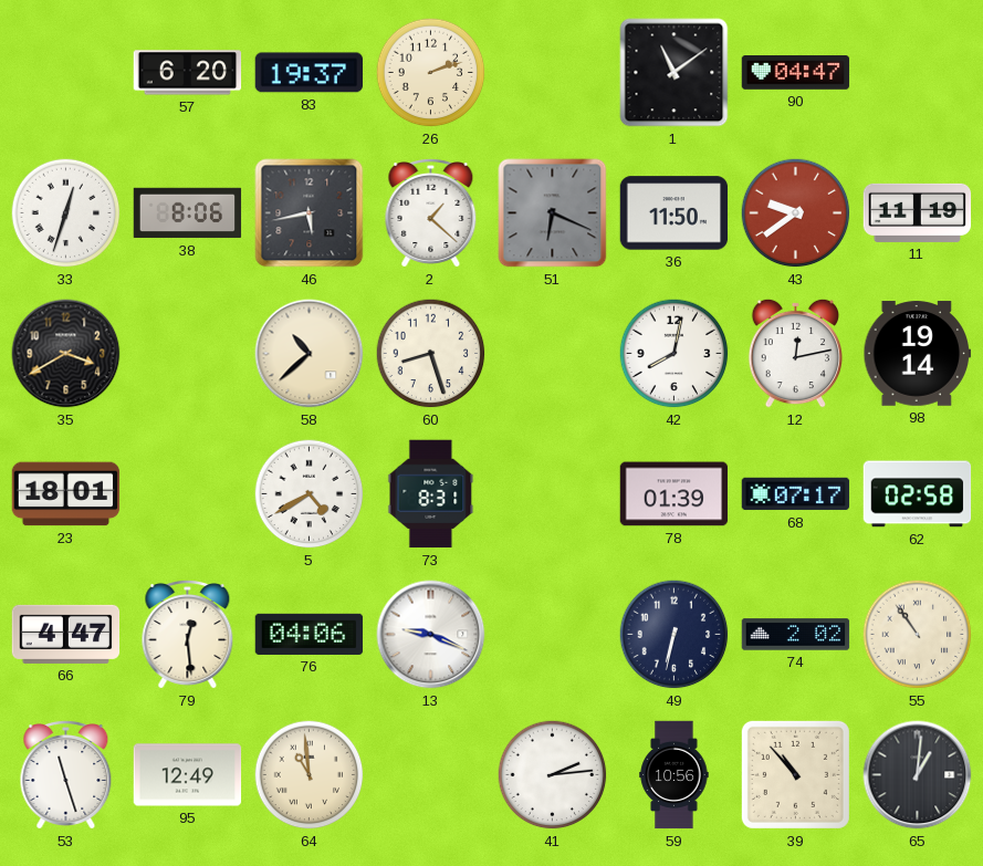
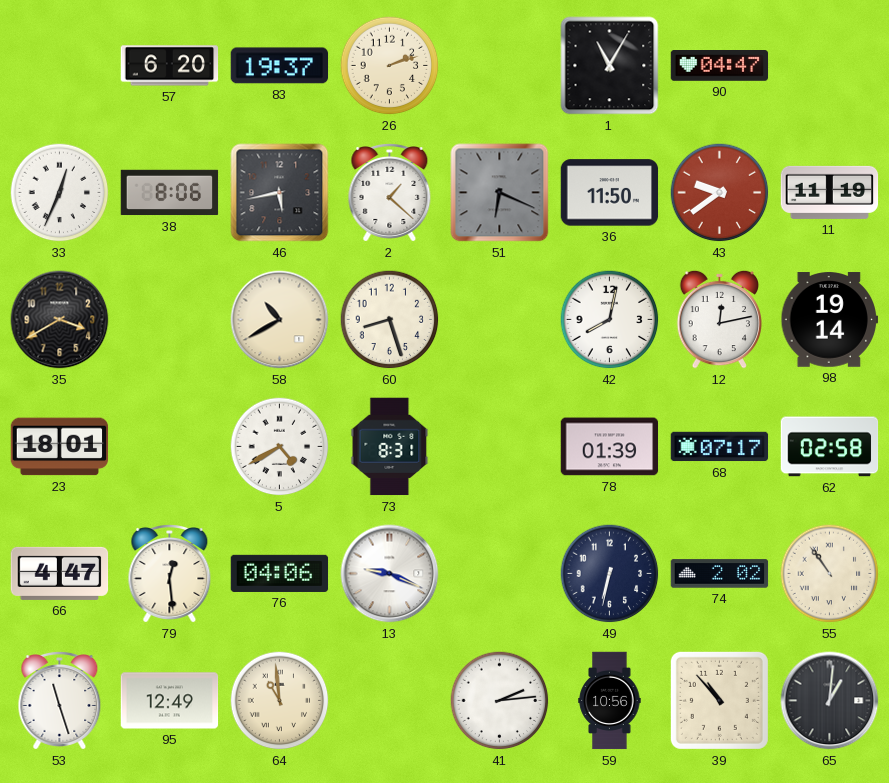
1: 11:09 -> 11:05
33: 12:33 -> 12:34
58: 10:38 -> 10:40
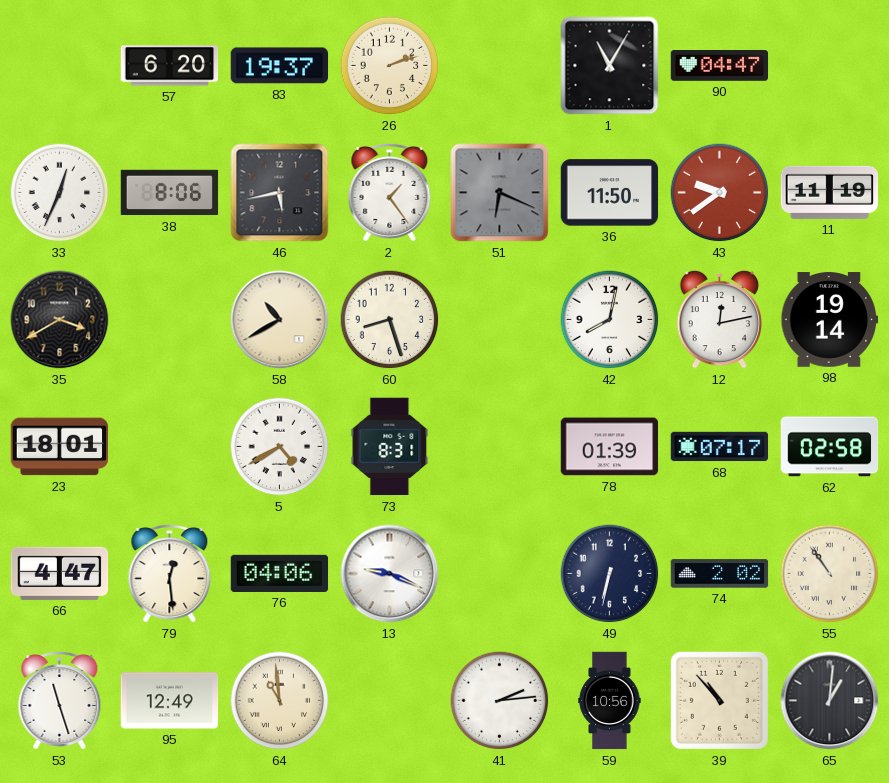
2: 1:22 -> 1:24
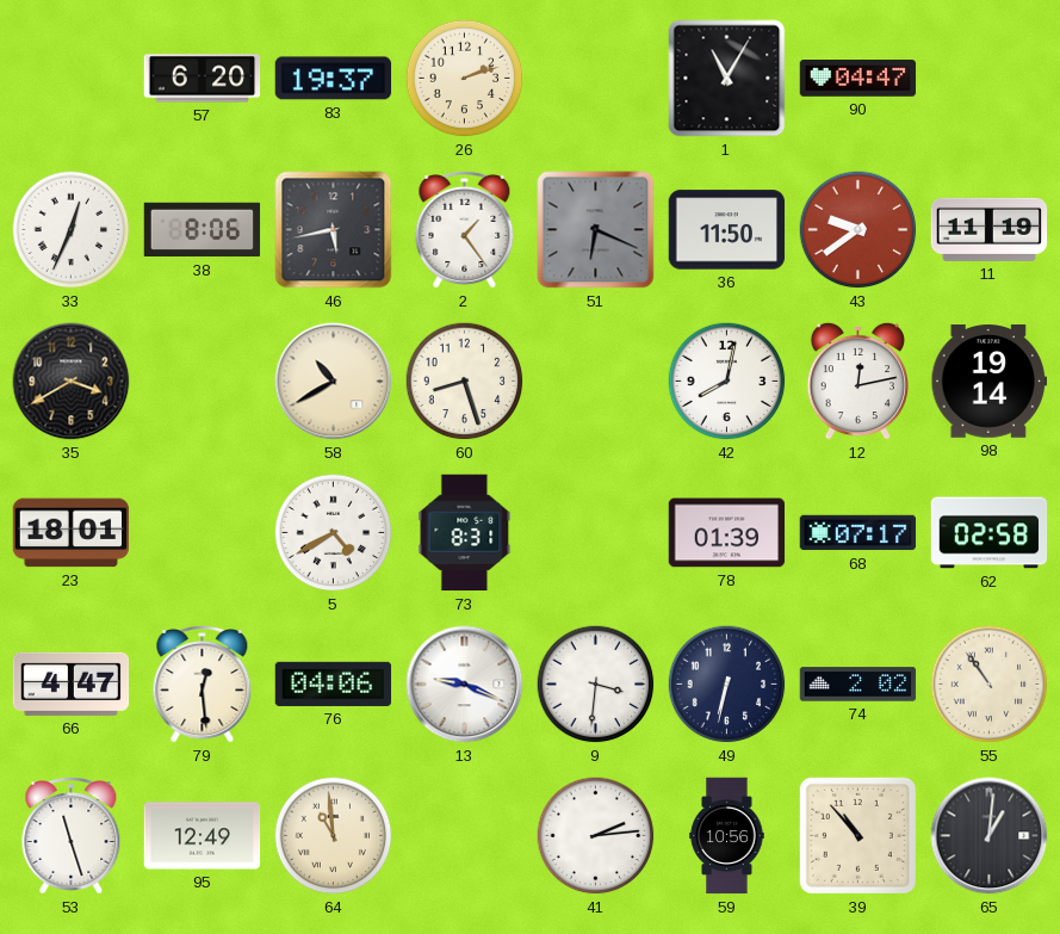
9: none -> 3:31
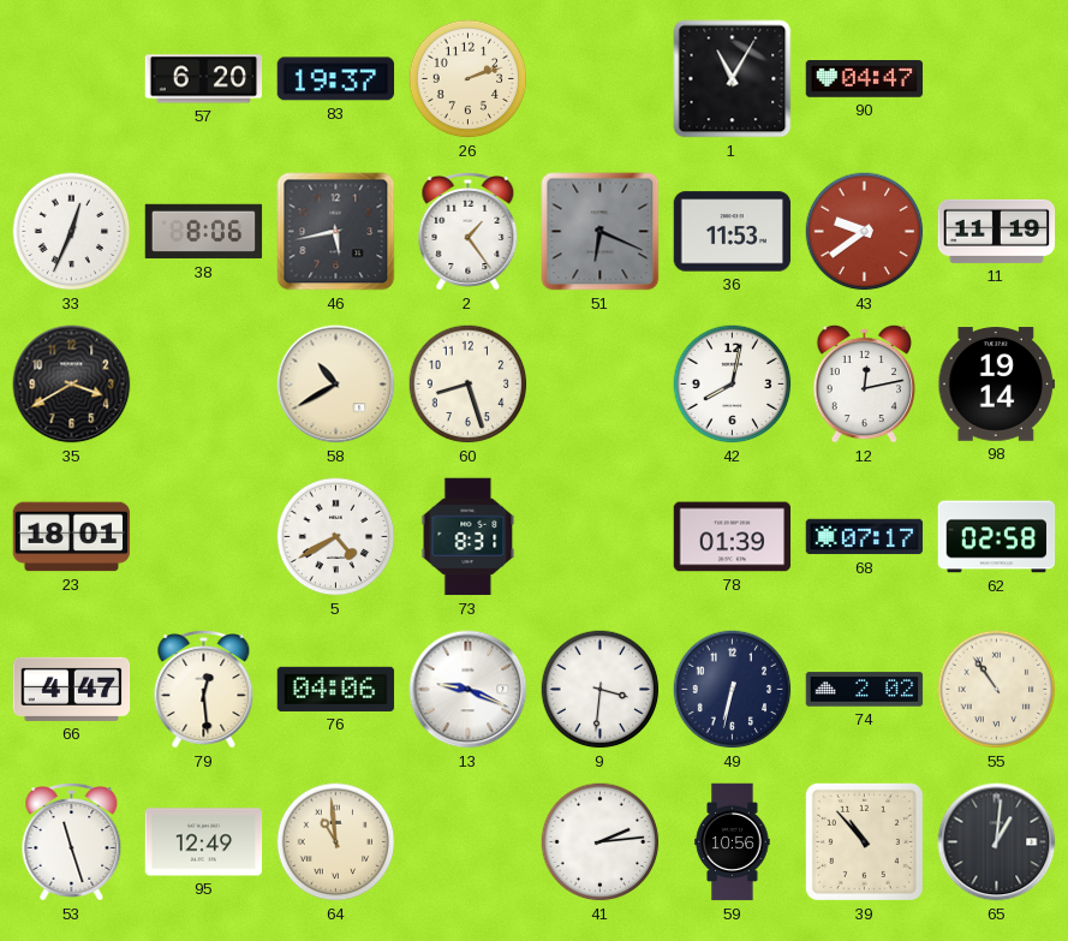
36: 11:50 -> 11:53
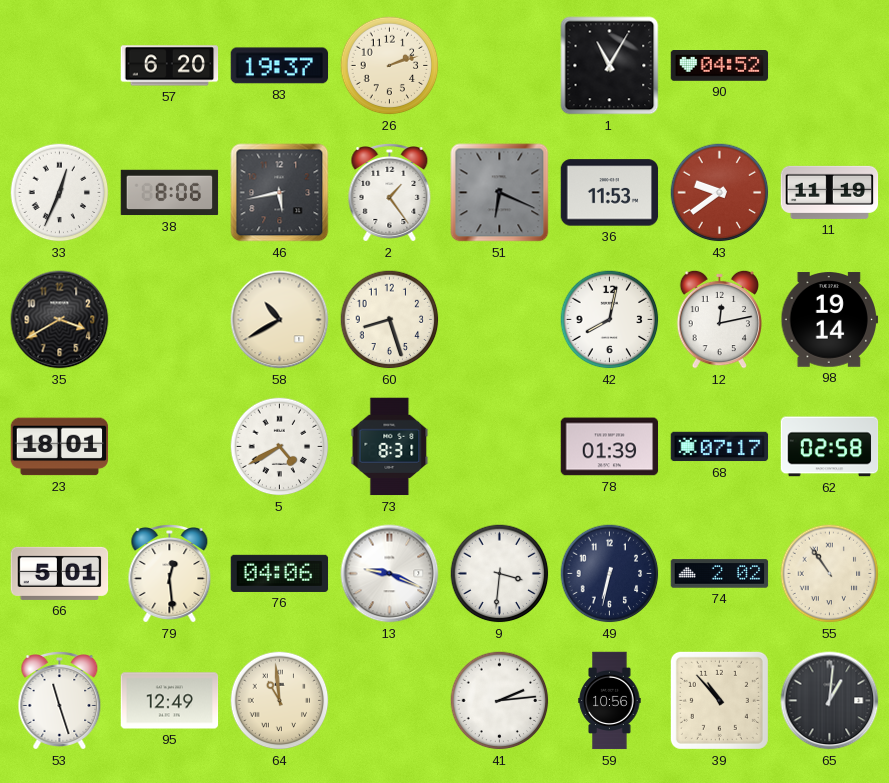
90: 04:47 -> 04:52
66: 4:47 -> 5:01
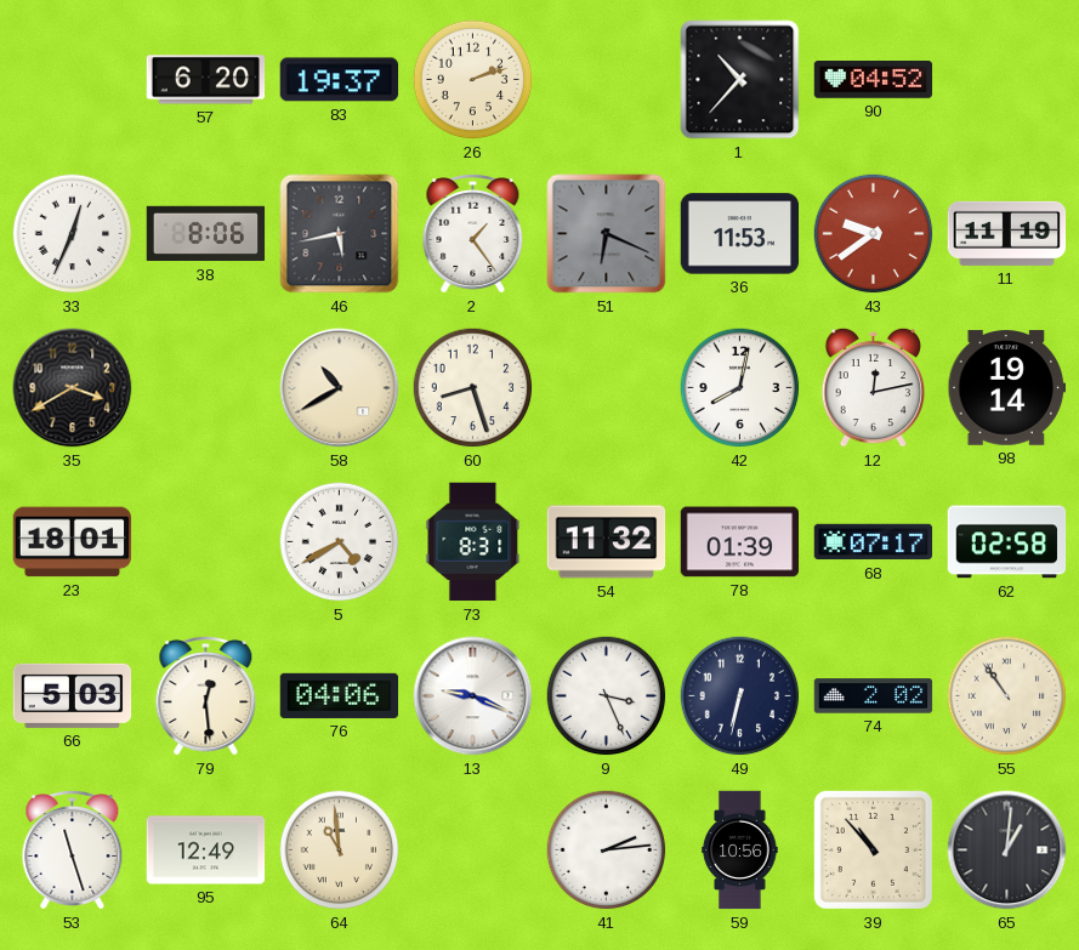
1: 11:05 -> 10:37
54: none -> 11:32
66: 5:01 -> 5:03
9: 3:31 -> 3:26
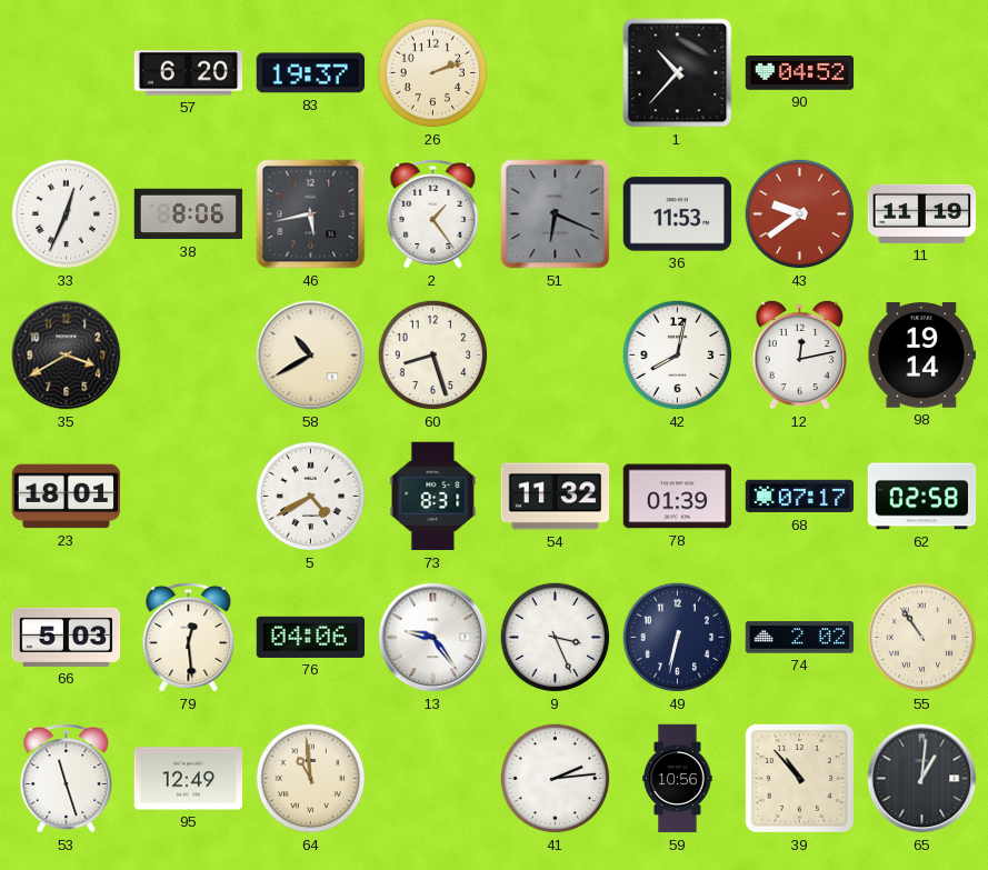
13: 9:19 -> 9:24
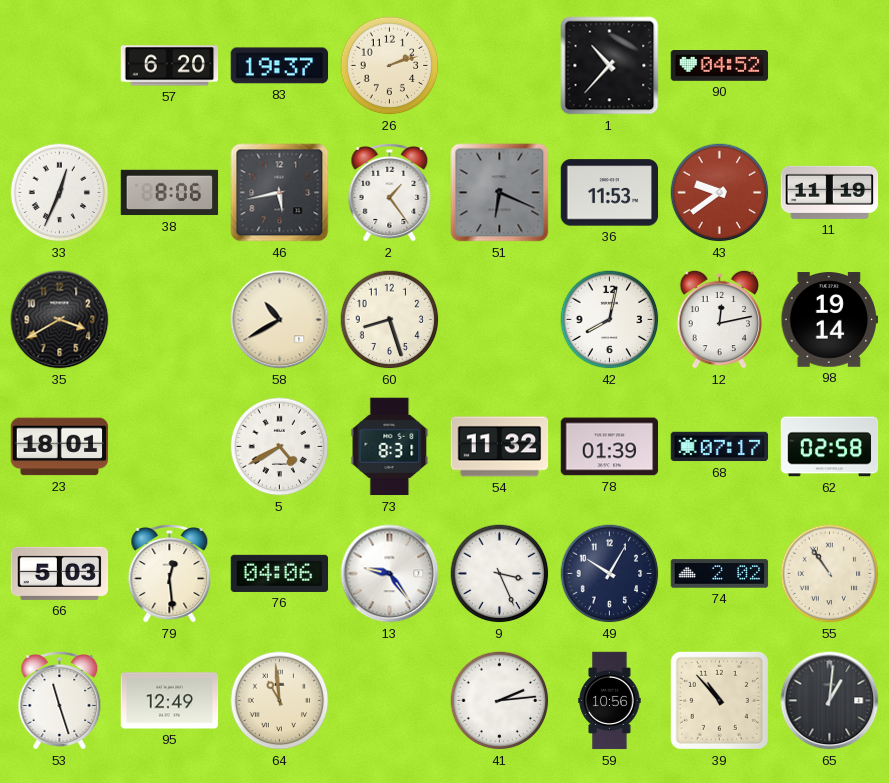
49: 6:32 -> 10:05
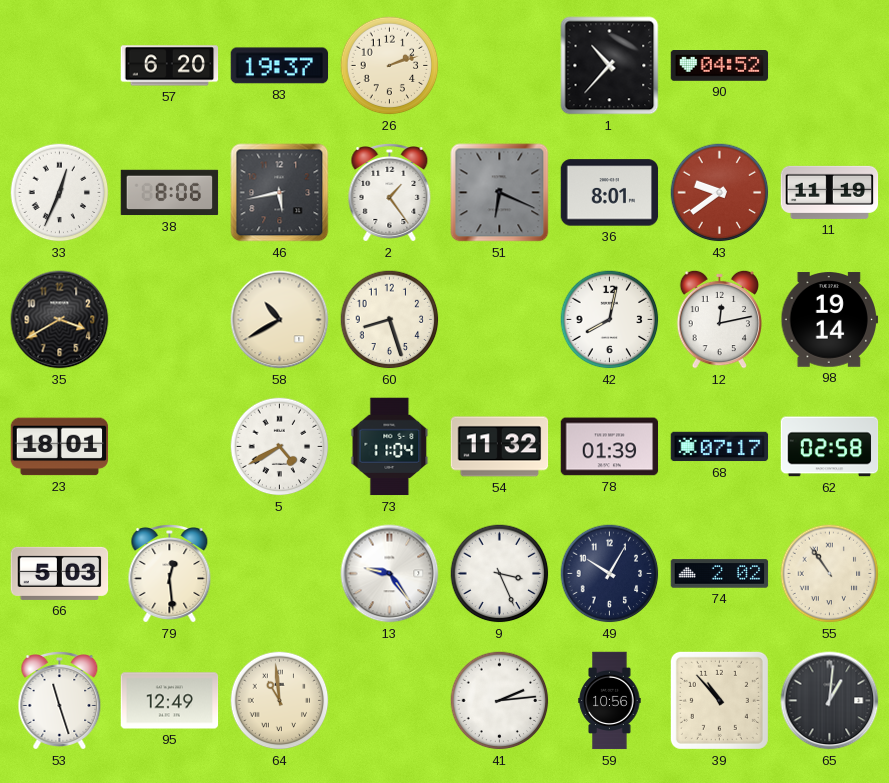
36: 11:53 -> 8:01
73: 8:31 -> 11:04
76: 04:06 -> none
